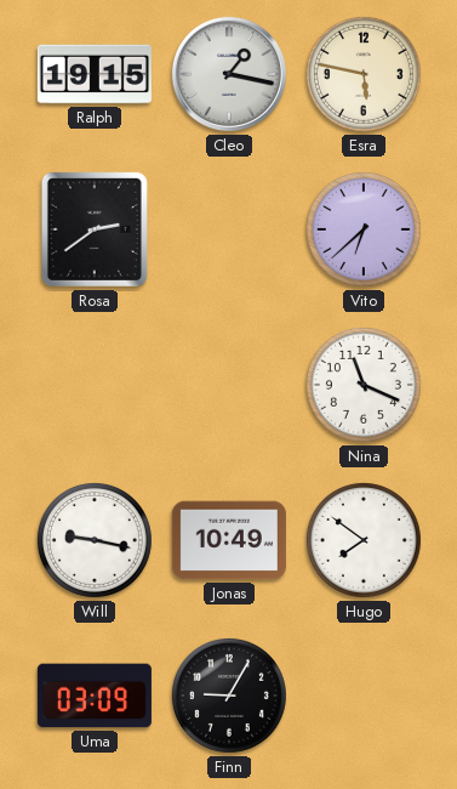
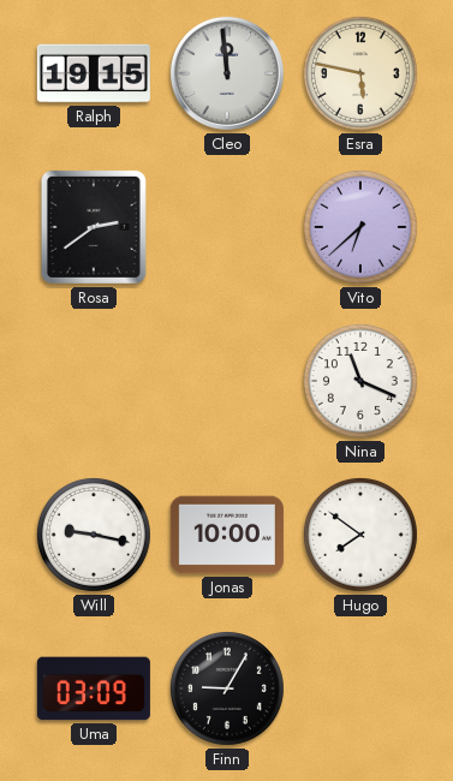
Cleo: 1:17 -> 11:59
Jonas: 10:49 -> 10:00
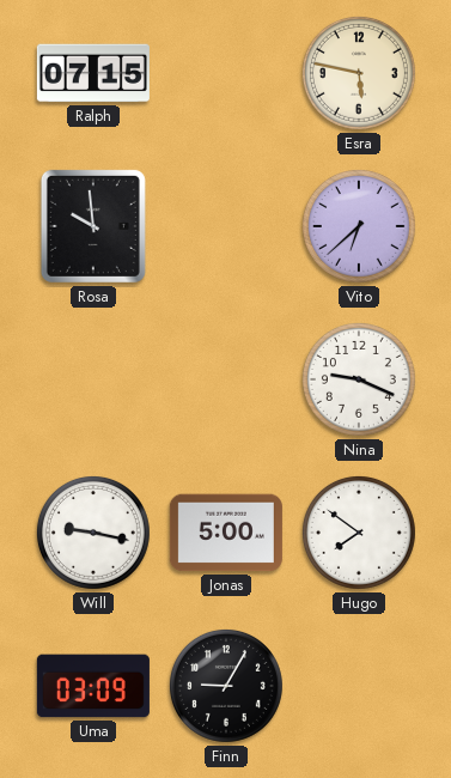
Ralph: 19:15 -> 07:15
Cleo: 11:59 -> none
Rosa: 2:39 -> 9:59
Nina: 11:19 -> 9:19
Jonas: 10:00 -> 5:00
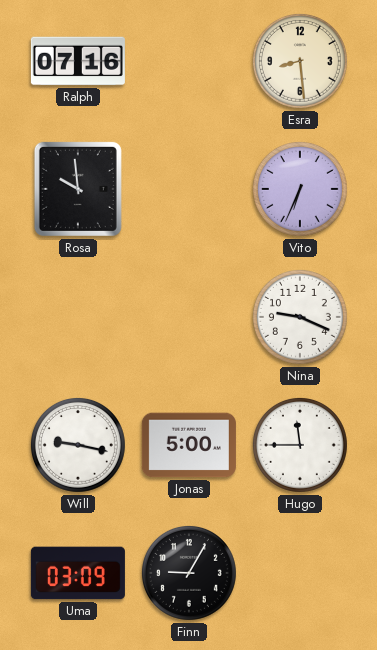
Ralph: 07:15 -> 07:16
Esra: 5:47 -> 8:29
Vito: 6:38 -> 6:34
Hugo: 7:51 -> 11:45
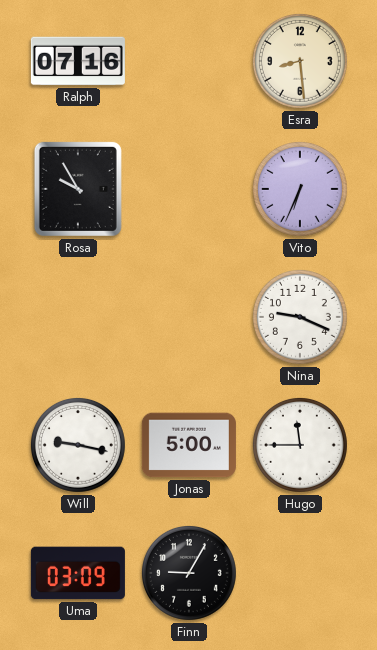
Rosa: 9:59 -> 9:55
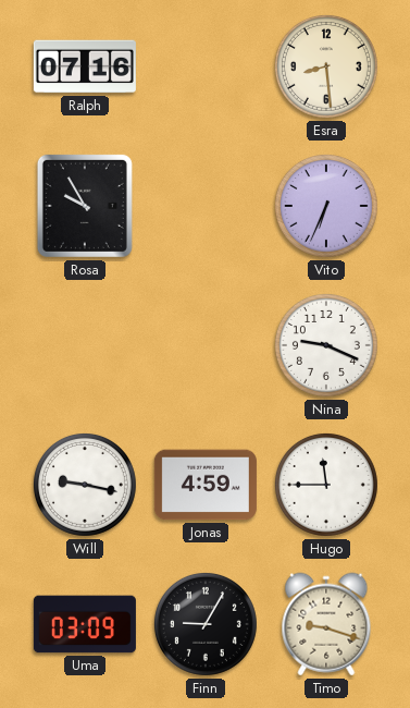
Jonas: 5:00 -> 4:59
Timo: none -> 9:18
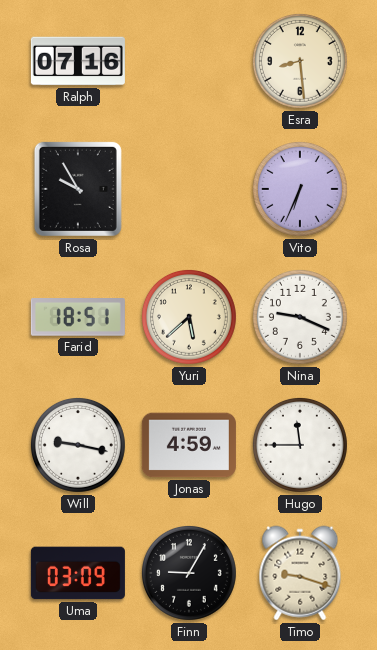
Farid: none -> 18:51
Yuri: none -> 5:38
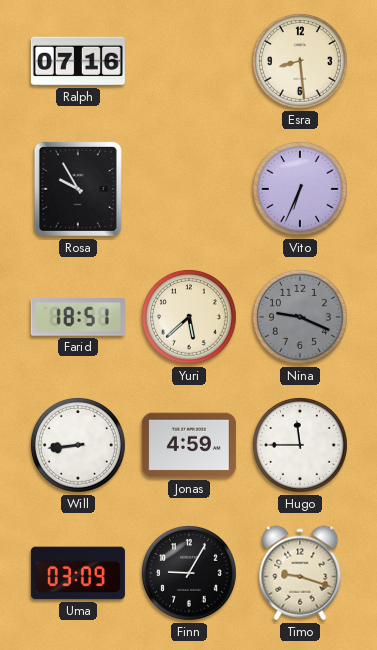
Nina dial: white -> grey
Will: 9:17 -> 8:44
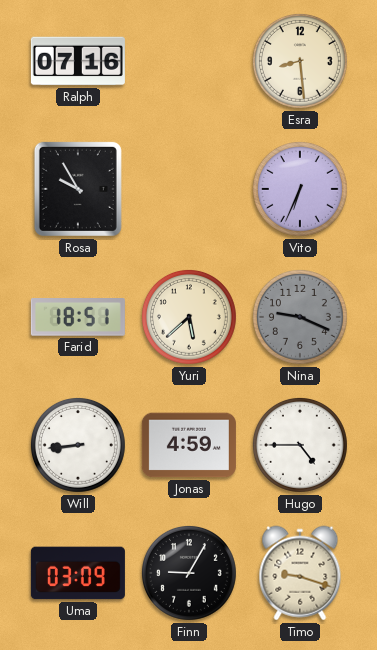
Hugo: 11:45 -> 4:45
